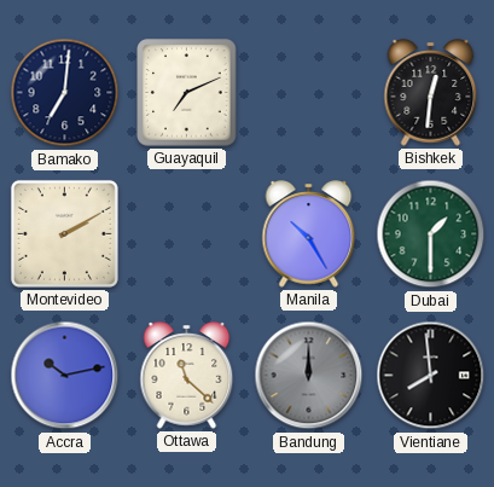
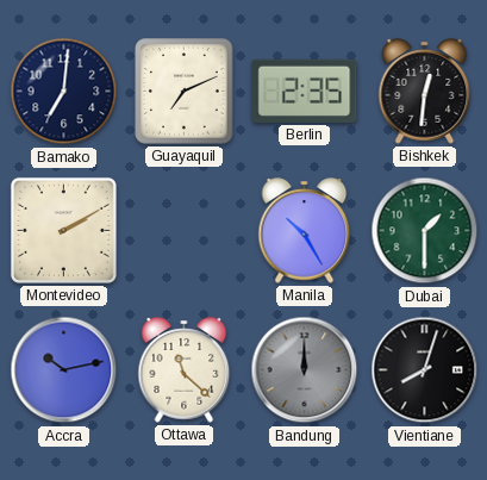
Berlin: none -> 2:35
Vientiane: 7:59 -> 8:03
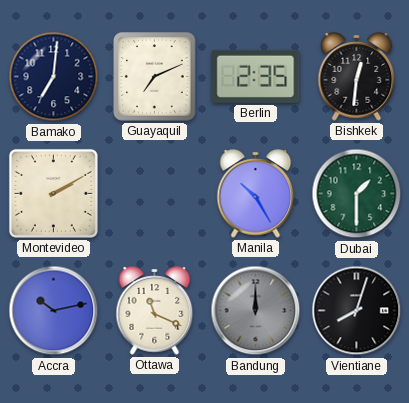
Ottawa: 11:22 -> 11:19
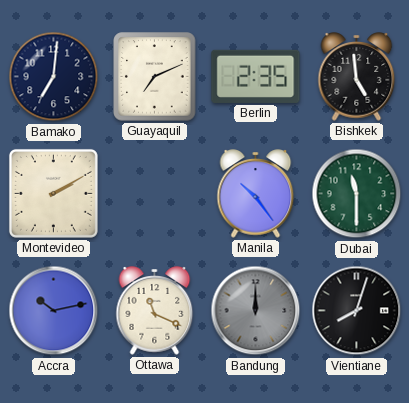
Bishkek: 12:31 -> 4:59
Manila: 10:25 -> 10:24
Dubai: 1:30 -> 11:30
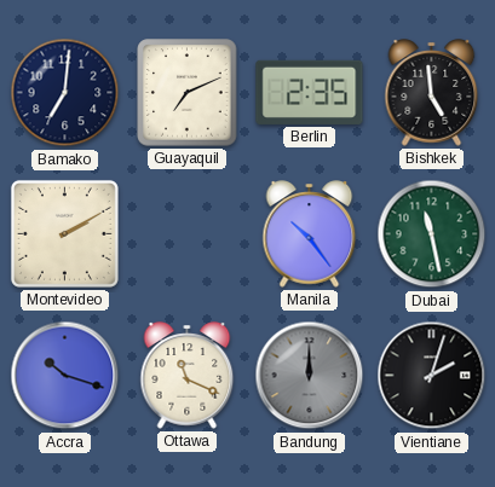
Dubai: 11:30 -> 11:28
Accra: 10:13 -> 10:18
Vientiane: 8:03 -> 2:03
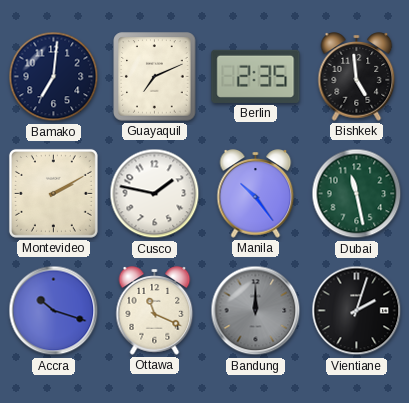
Cusco: none -> 1:47
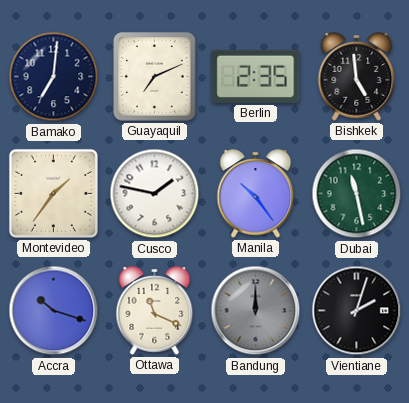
Montevideo: 2:10 -> 1:36
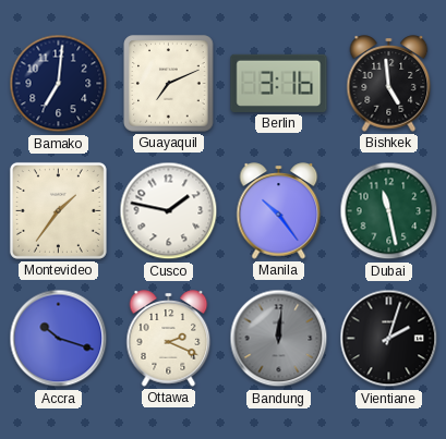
Berlin: 2:35 -> 3:16
Ottawa: 11:19 -> 2:19
Bandung: 12:00 -> 12:01
